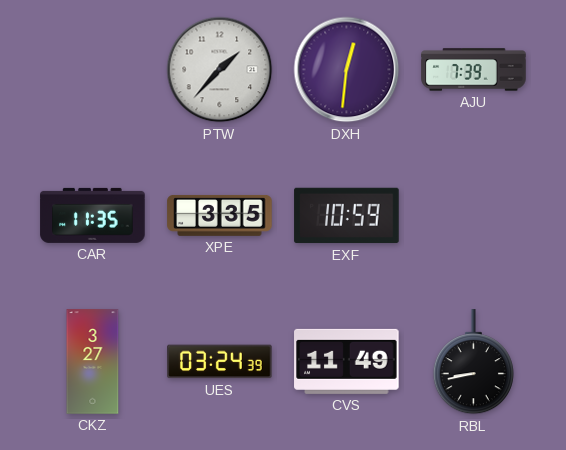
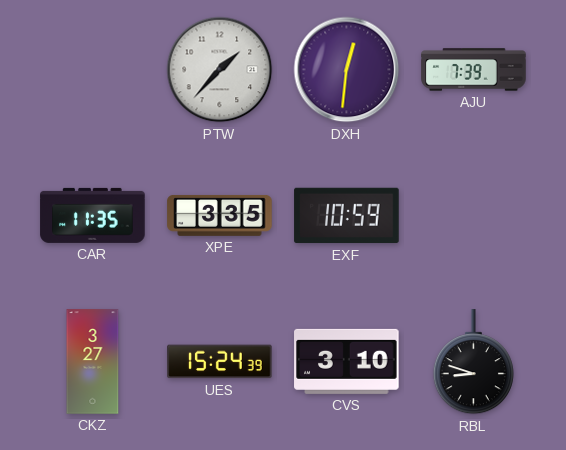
UES: 03:24 -> 15:24
CVS: 11:49 -> 3:10
RBL: 8:43 -> 8:48
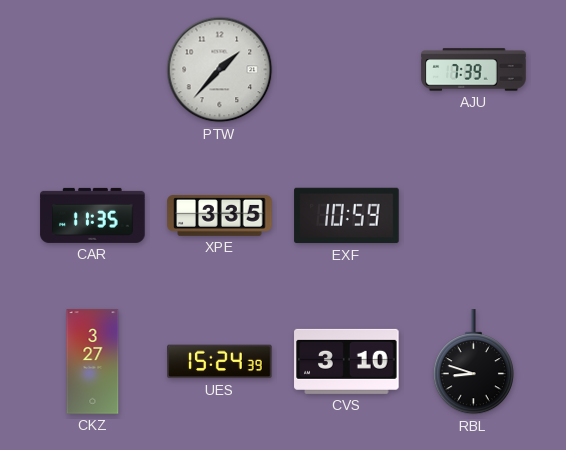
DXH: 12:31 -> none
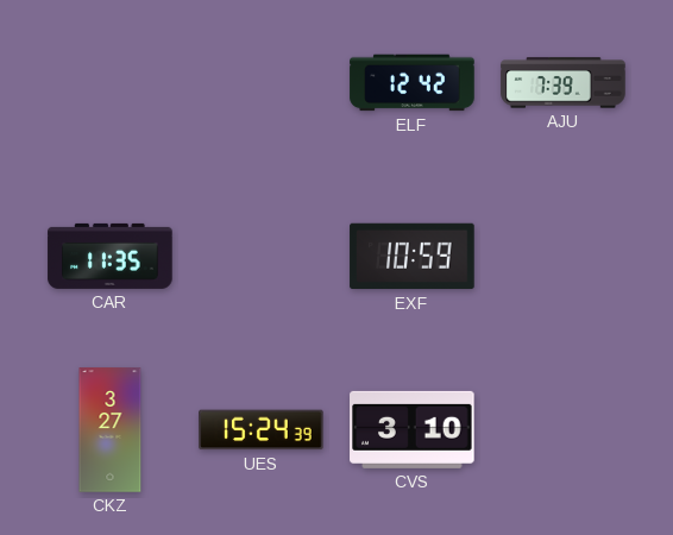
PTW: 1:37 -> none
ELF: none -> 12:42
XPE: 3:35 -> none
RBL: 8:48 -> none
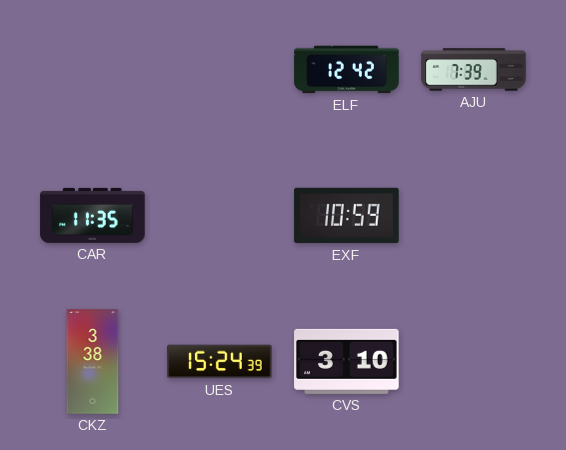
CKZ: 3:27 -> 3:38
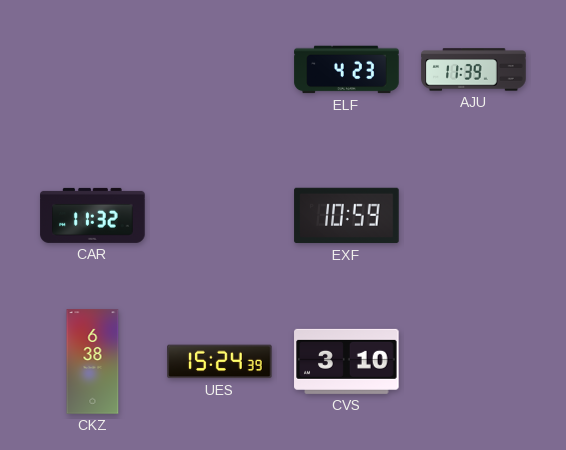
ELF: 12:42 -> 4:23
AJU: 7:39 -> 11:39
CAR: 11:35 -> 11:32
CKZ: 3:38 -> 6:38
